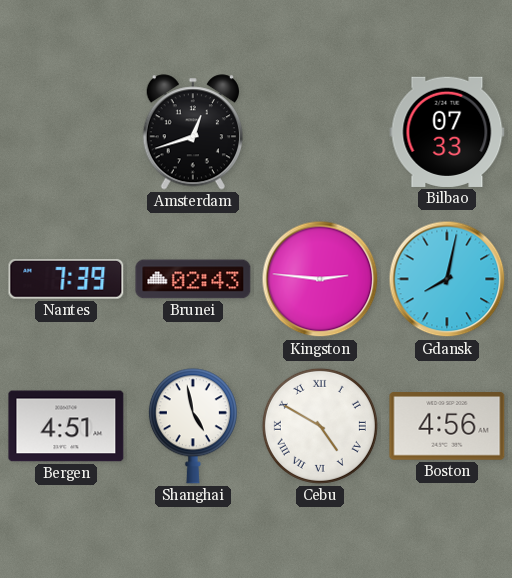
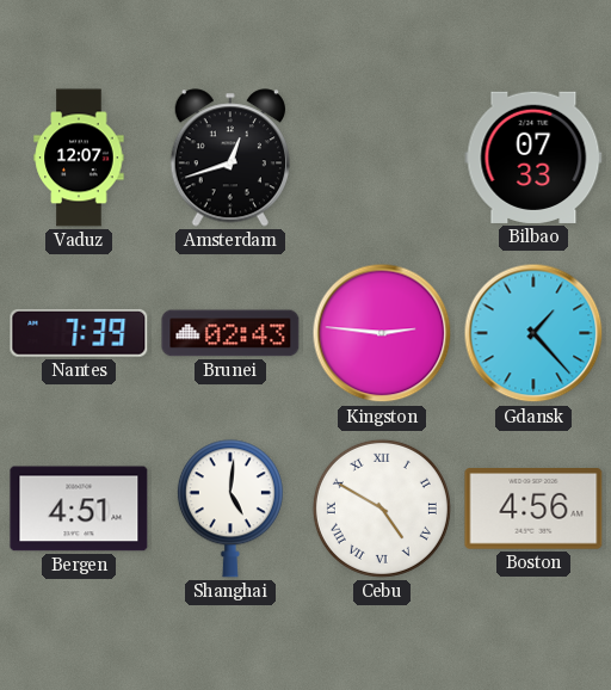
Vaduz: none -> 12:07
Gdansk: 8:02 -> 1:23
Shanghai: 4:58 -> 5:01
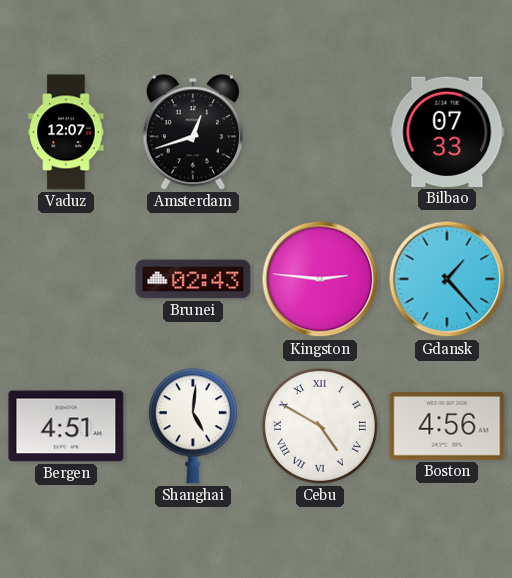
Nantes: 7:39 -> none
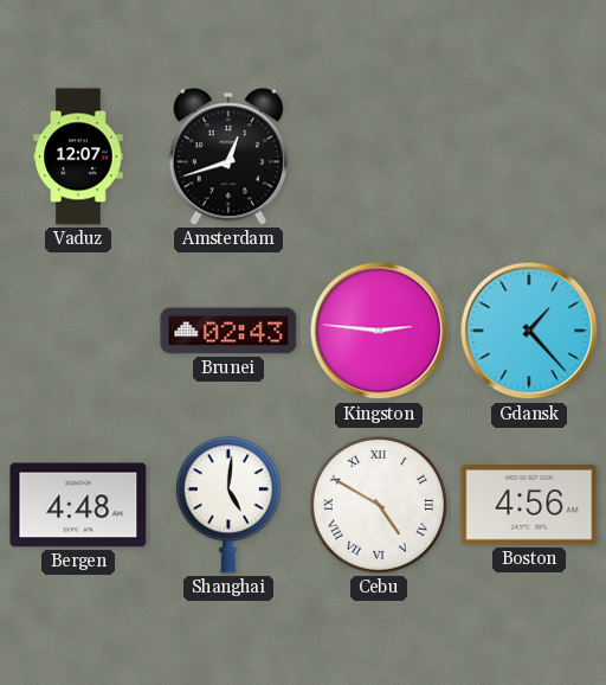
Bilbao: 07:33 -> none
Bergen: 4:51 -> 4:48
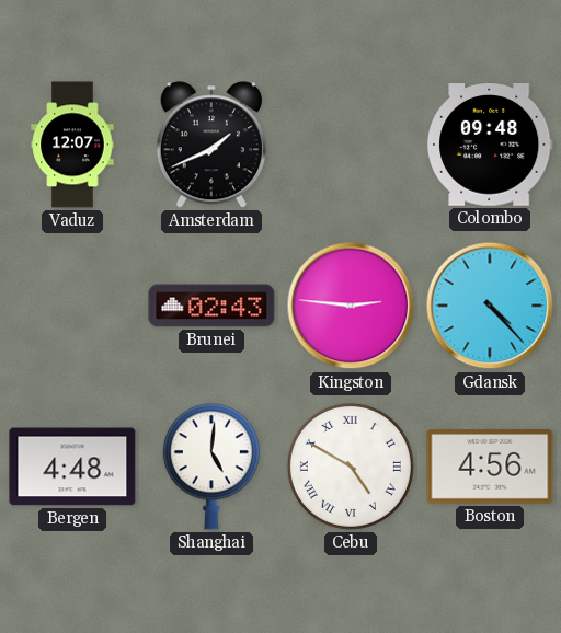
Amsterdam: 12:42 -> 1:41
Colombo: none -> 09:48
Gdansk: 1:23 -> 4:23
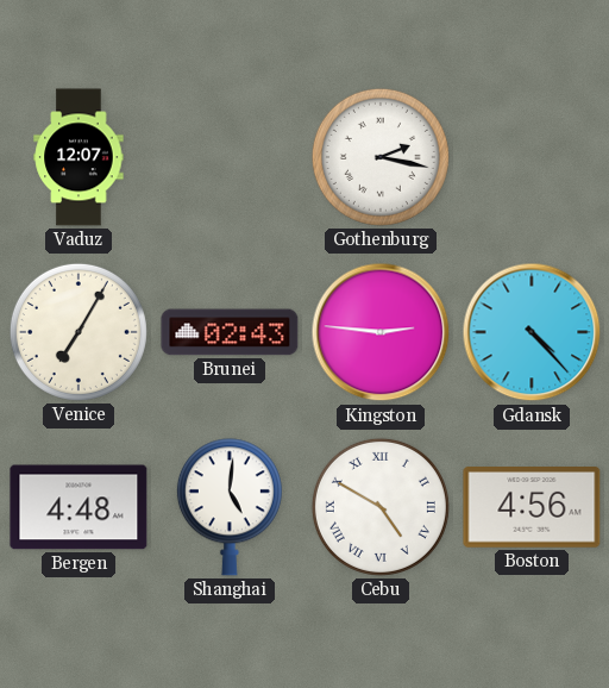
Amsterdam: 1:41 -> none
Gothenburg: none -> 2:17
Colombo: 09:48 -> none
Venice: none -> 7:05
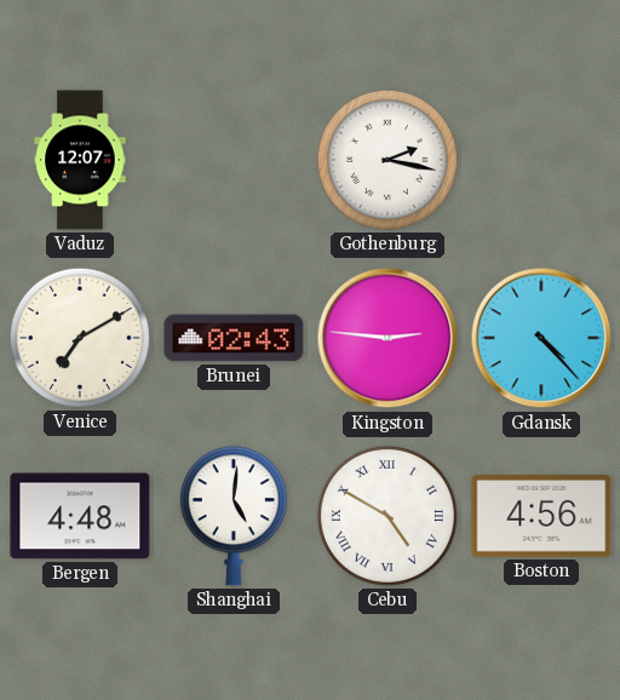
Venice: 7:05 -> 7:10
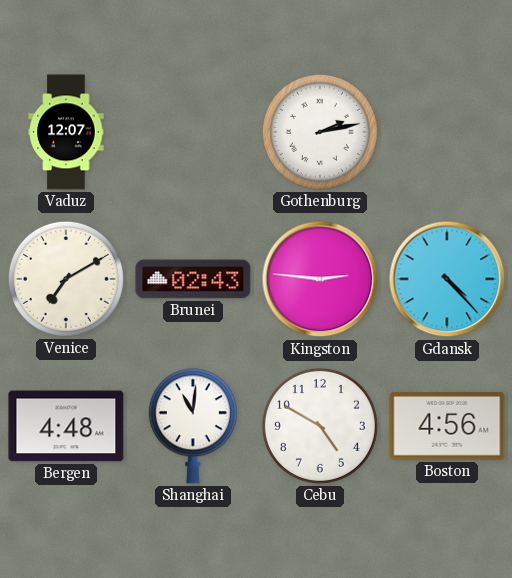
Gothenburg: 2:17 -> 2:13
Shanghai: 5:01 -> 11:01
Cebu numerals: Roman -> Arabic
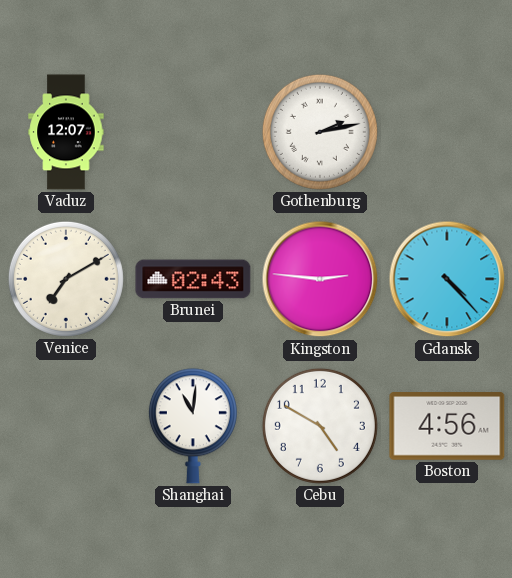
Bergen: 4:48 -> none
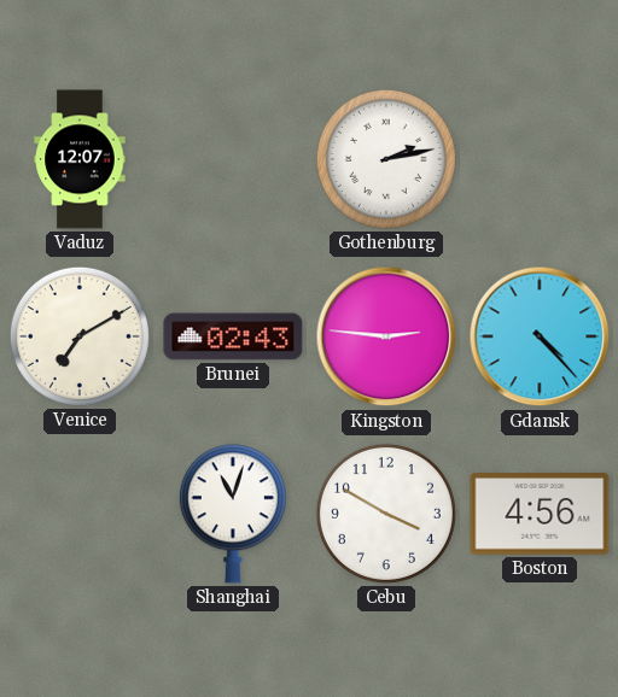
Shanghai: 11:01 -> 11:03
Cebu: 4:50 -> 3:50
